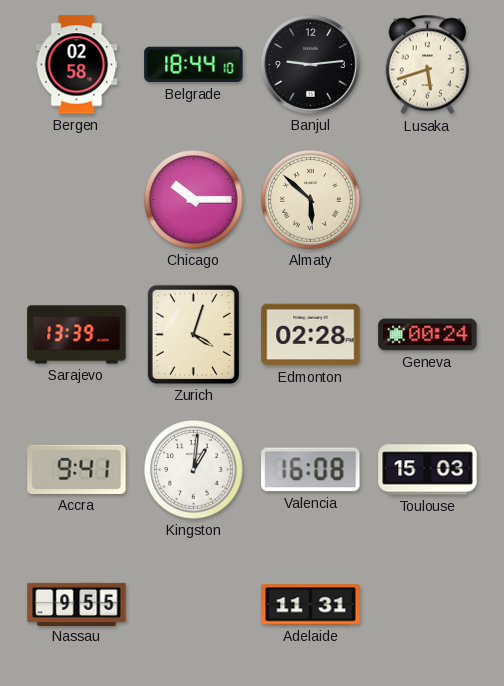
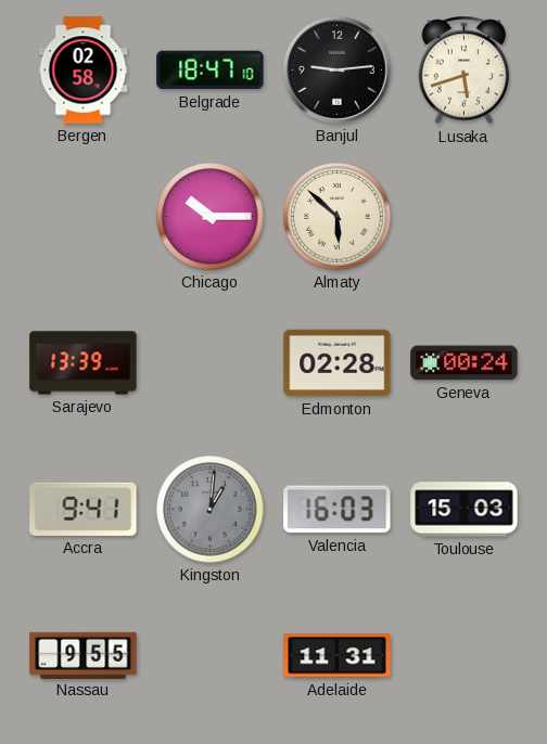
Belgrade: 18:44 -> 18:47
Zurich: 4:03 -> none
Kingston dial: white -> grey
Valencia: 16:08 -> 16:03
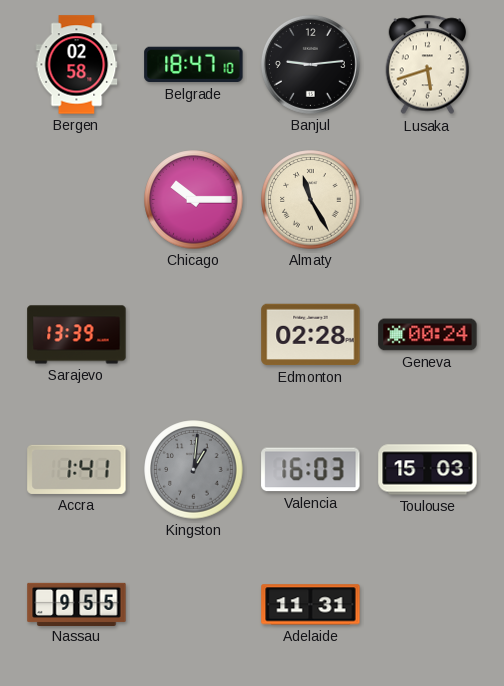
Almaty: 5:52 -> 11:25
Accra: 9:41 -> 1:41
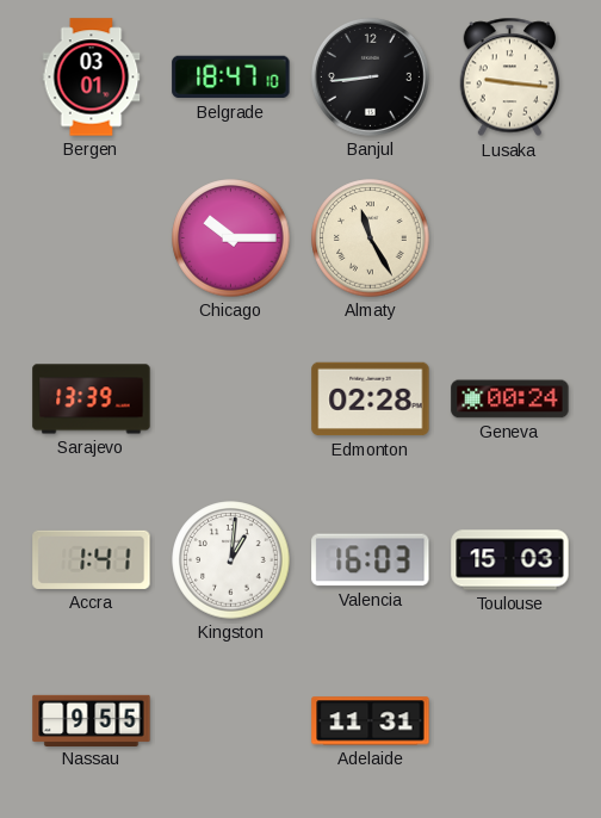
Bergen: 02:58 -> 03:01
Banjul: 9:14 -> 8:44
Lusaka: 5:42 -> 9:16
Kingston dial: grey -> white
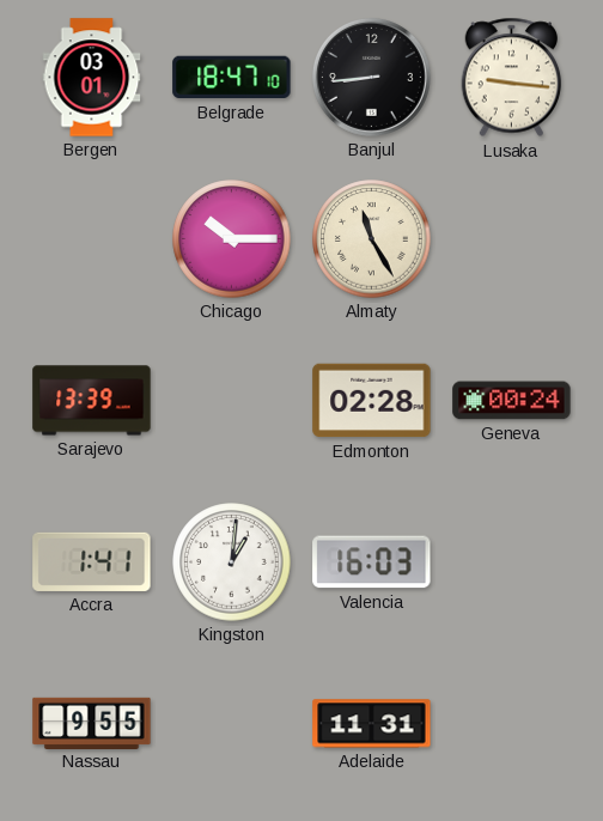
Toulouse: 15:03 -> none
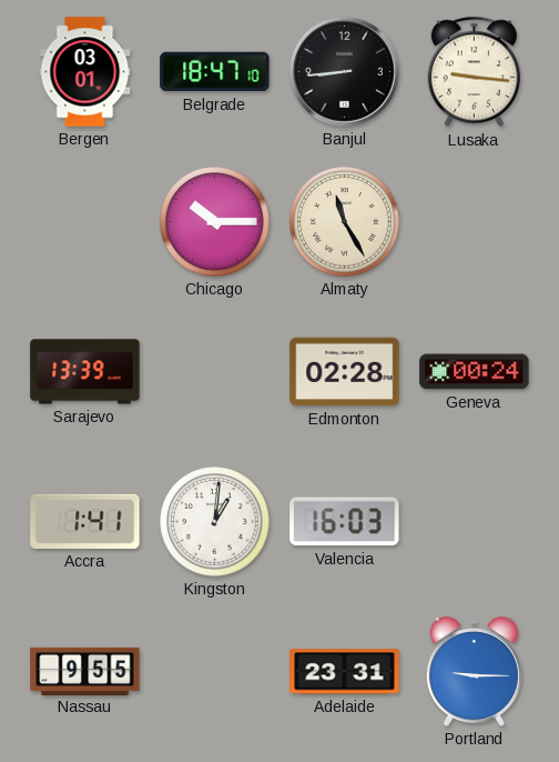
Adelaide: 11:31 -> 23:31
Portland: none -> 9:15
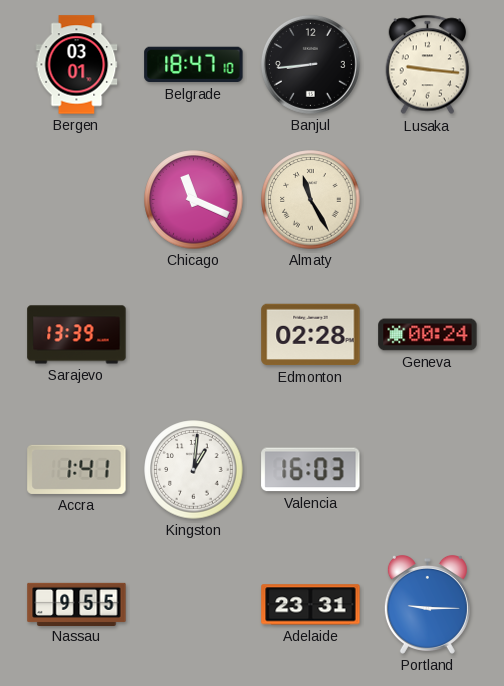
Chicago: 10:15 -> 11:19
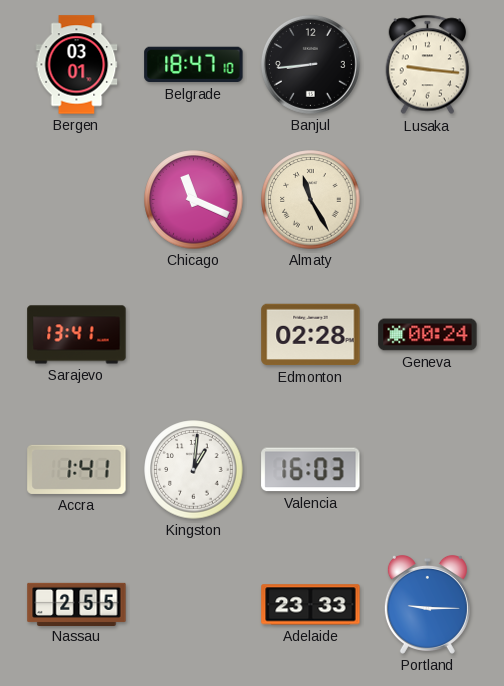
Sarajevo: 13:39 -> 13:41
Nassau: 9:55 -> 2:55
Adelaide: 23:31 -> 23:33
